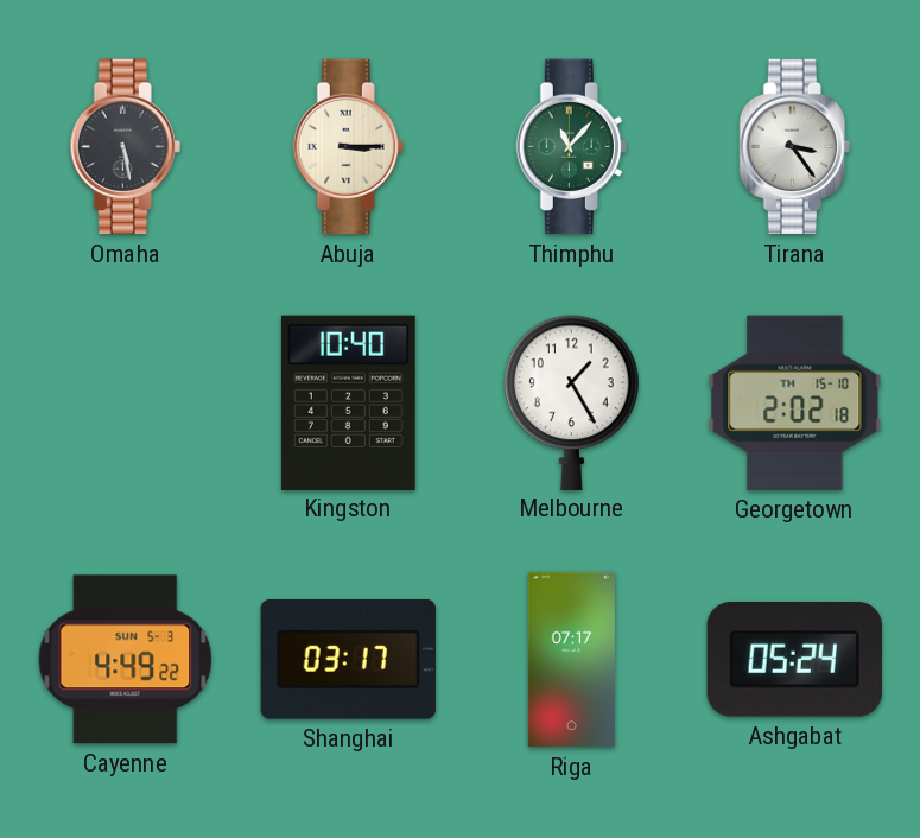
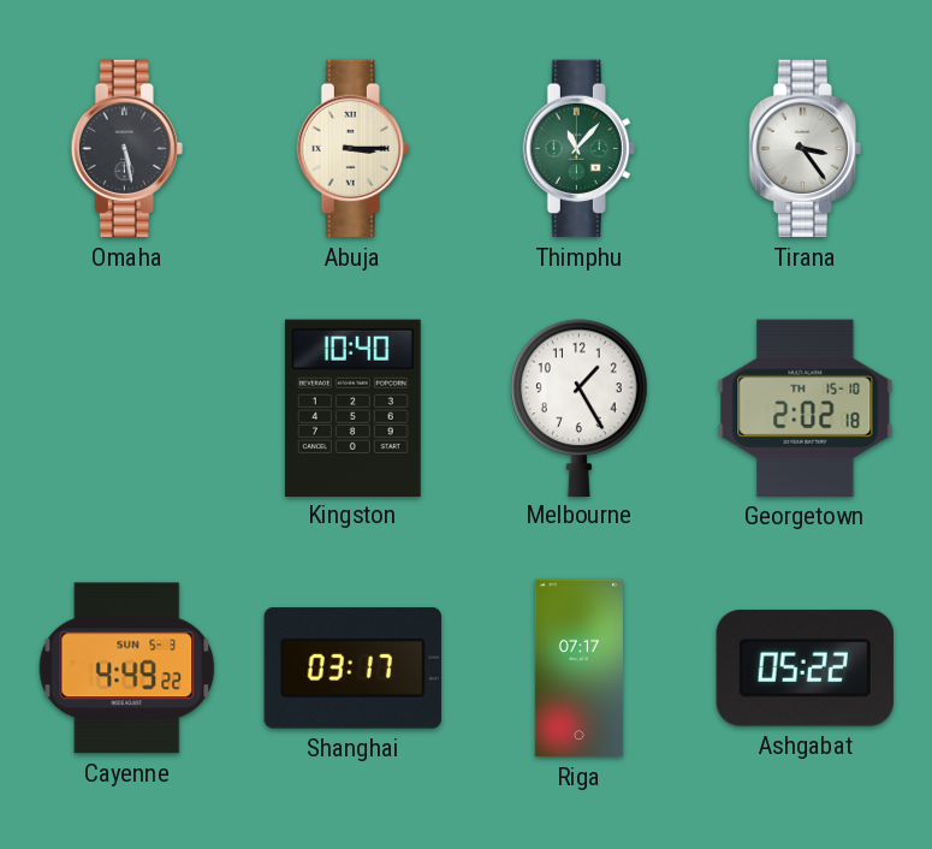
Ashgabat: 05:24 -> 05:22
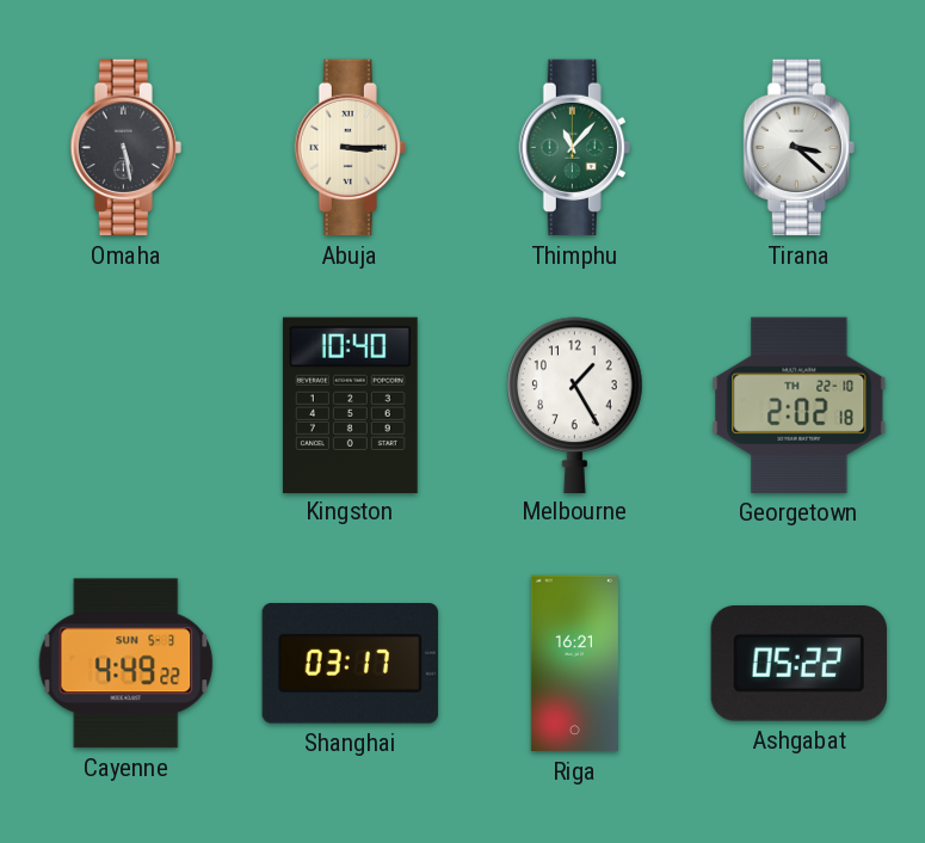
Tirana: 3:24 -> 3:22
Georgetown date: TH 15-10 -> TH 22-10
Riga: 07:17 -> 16:21
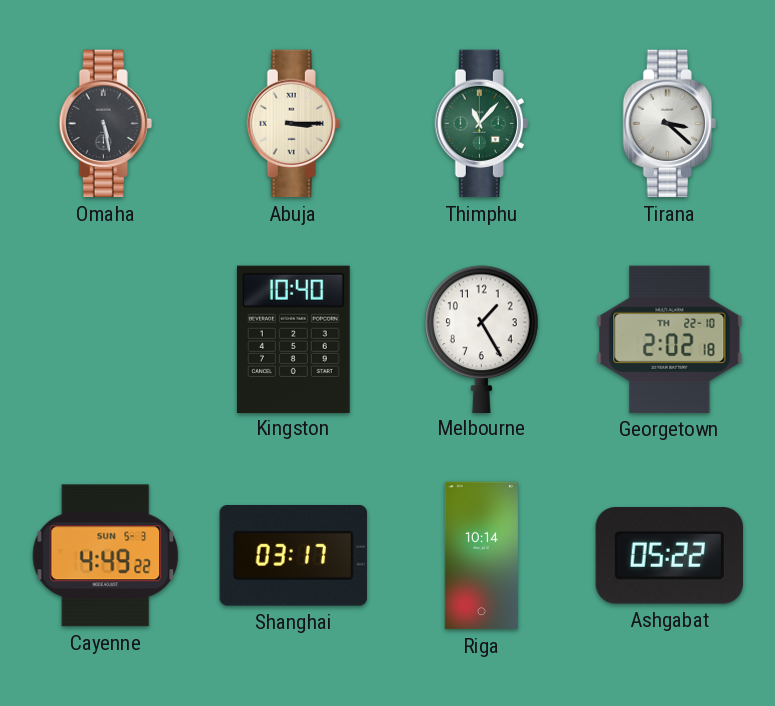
Riga: 16:21 -> 10:14
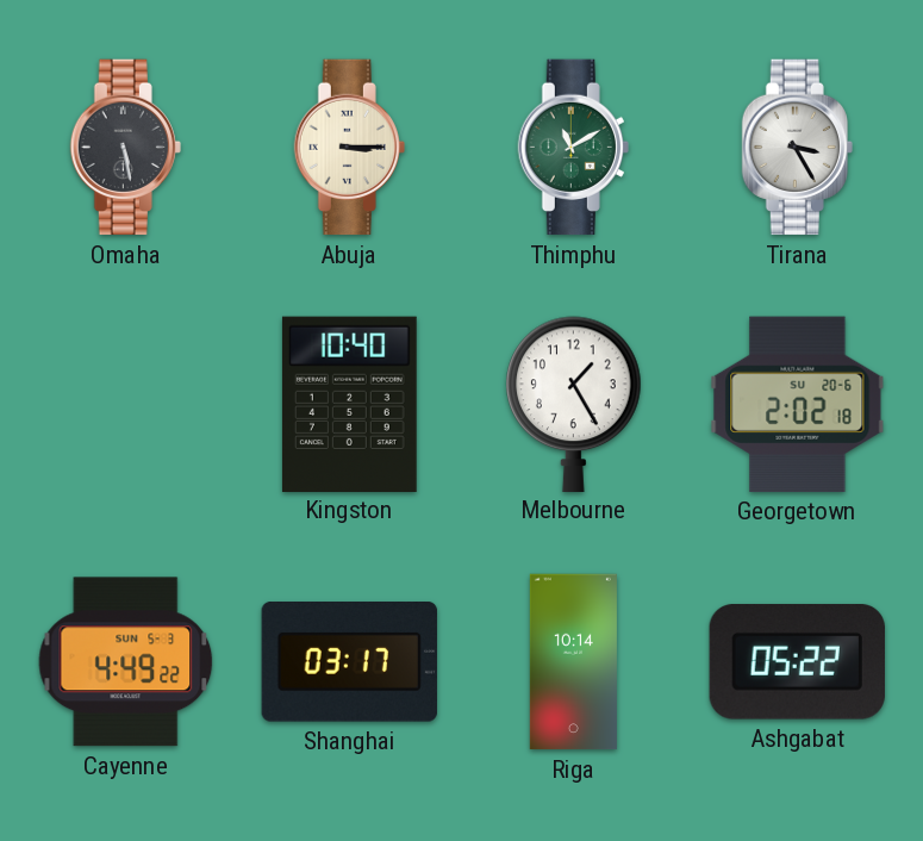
Thimphu: 11:07 -> 11:10
Tirana: 3:22 -> 3:25
Georgetown date: TH 22-10 -> SU 20-6
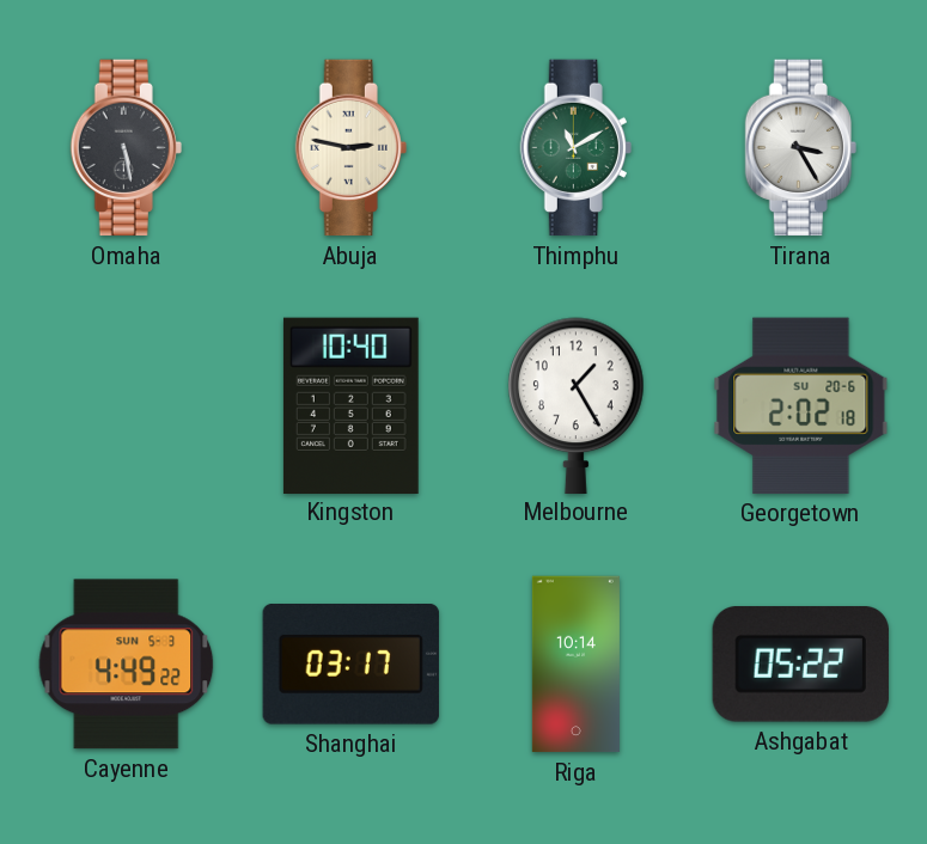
Abuja: 3:15 -> 2:47
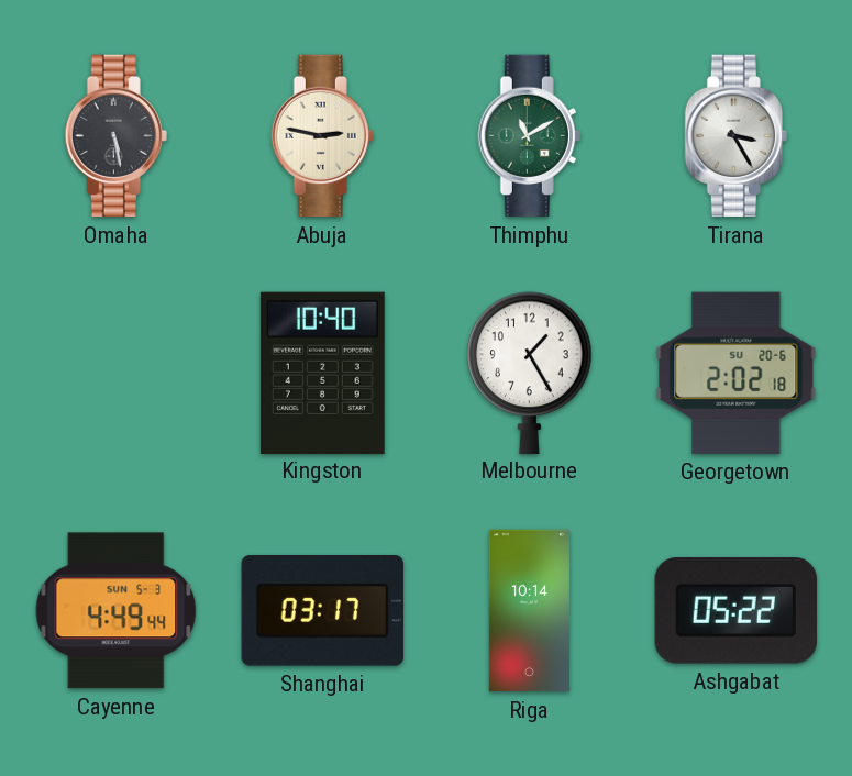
Cayenne: 4:49:22 -> 4:49:44
